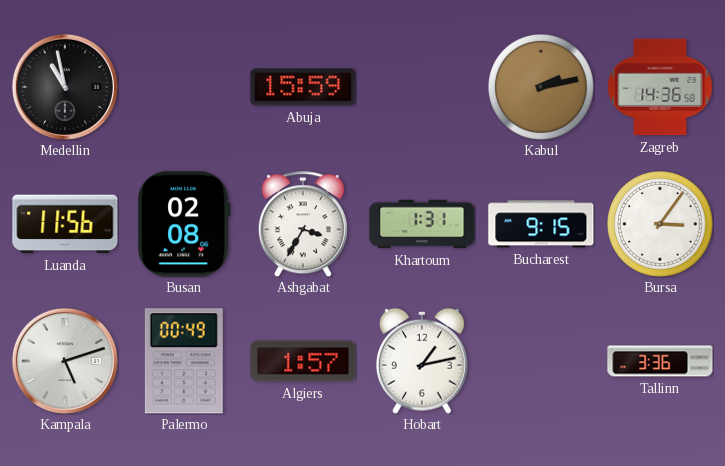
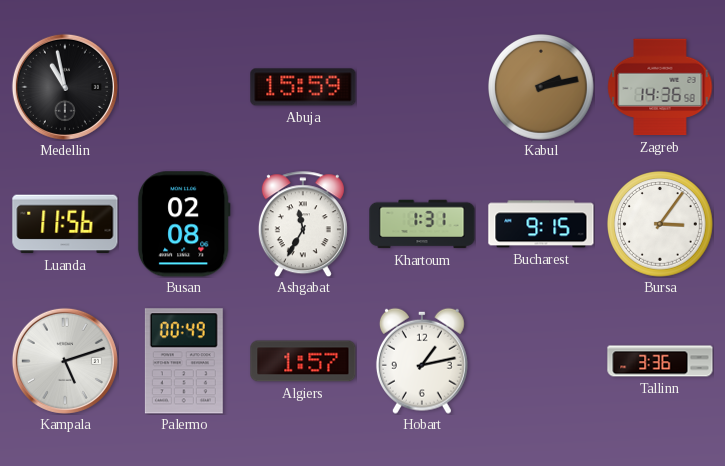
Ashgabat: 3:35 -> 11:35
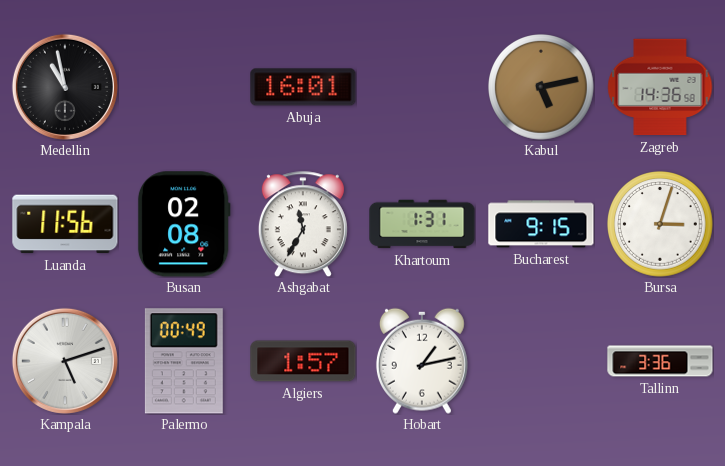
Abuja: 15:59 -> 16:01
Kabul: 2:13 -> 5:13
Bursa: 3:06 -> 3:03
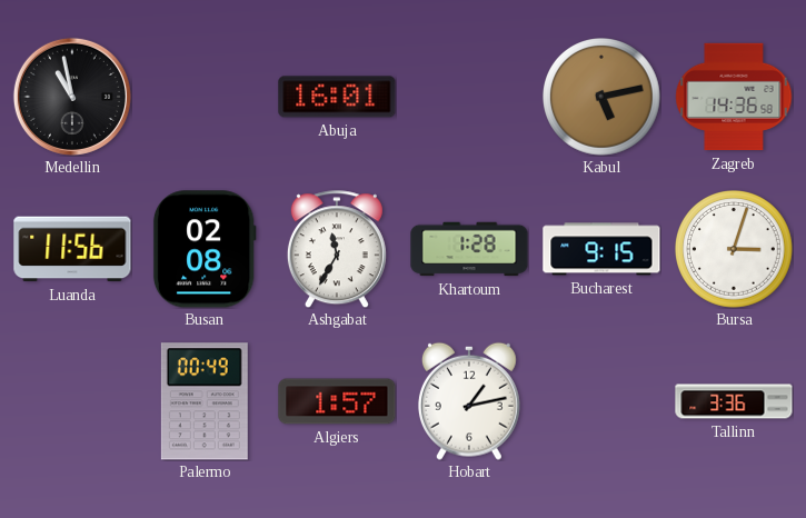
Khartoum: 1:31 -> 1:28
Kampala: 5:12 -> none
